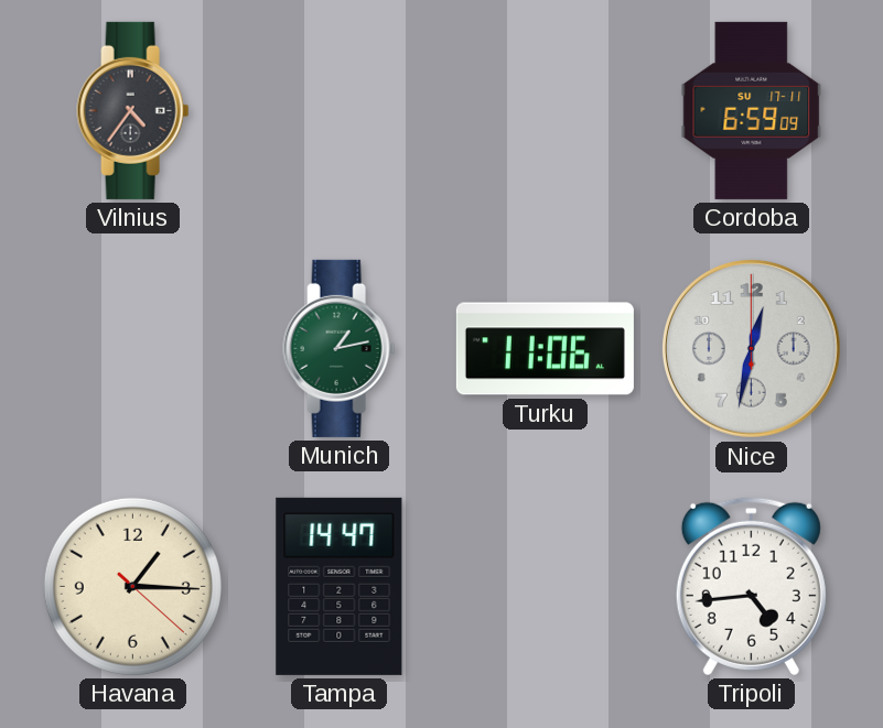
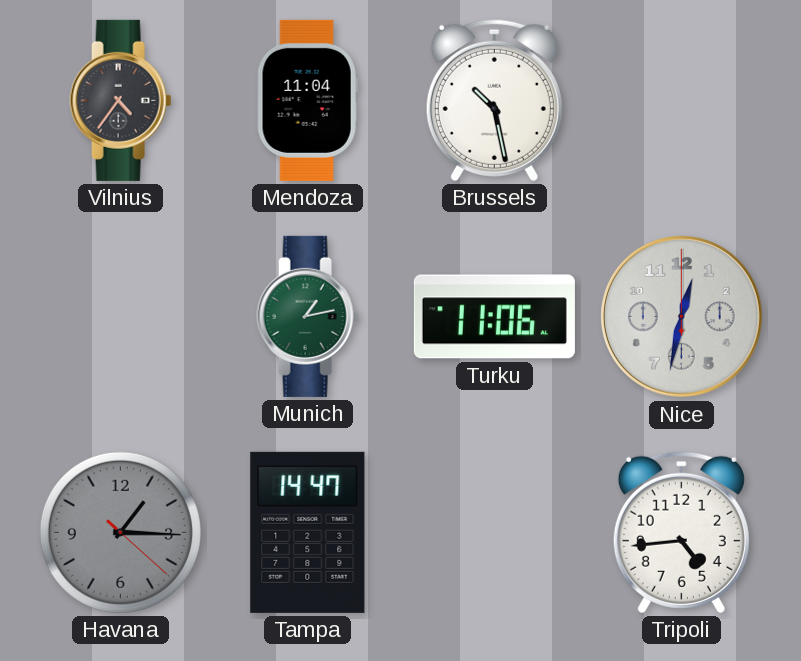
Mendoza: none -> 11:04
Brussels: none -> 10:28
Cordoba: 6:59 -> none
Havana dial: cream -> grey
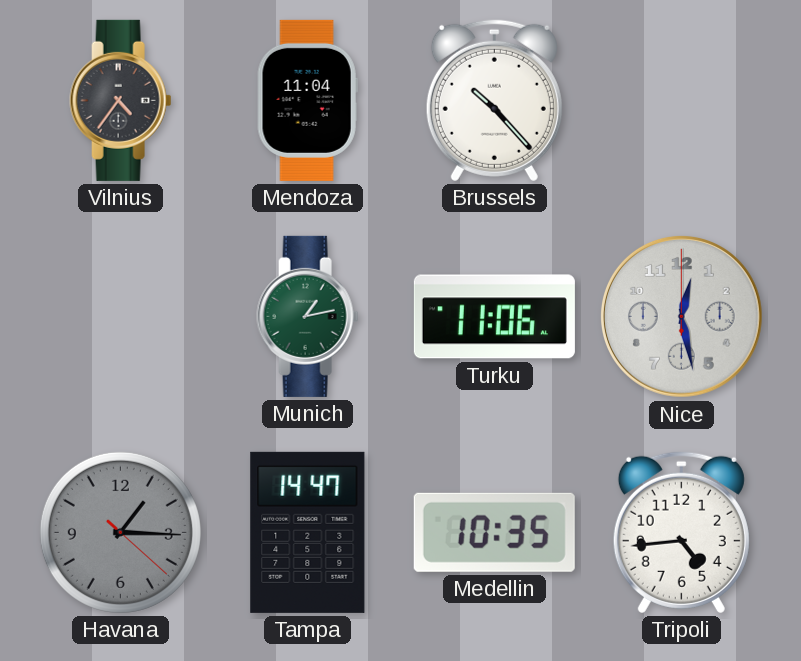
Brussels: 10:28 -> 10:23
Nice: 12:32 -> 12:28
Medellin: none -> 10:35
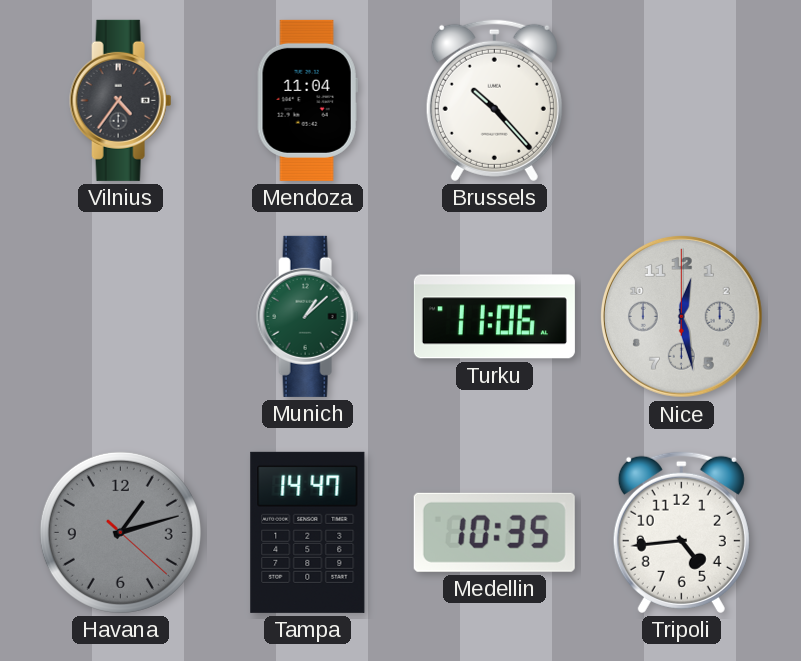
Munich: 1:13 -> 1:08
Havana: 1:15 -> 1:12
